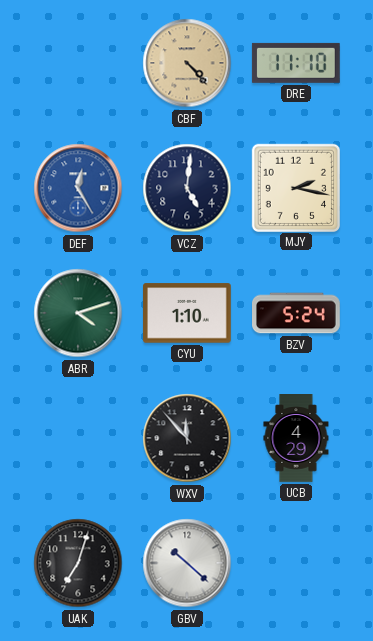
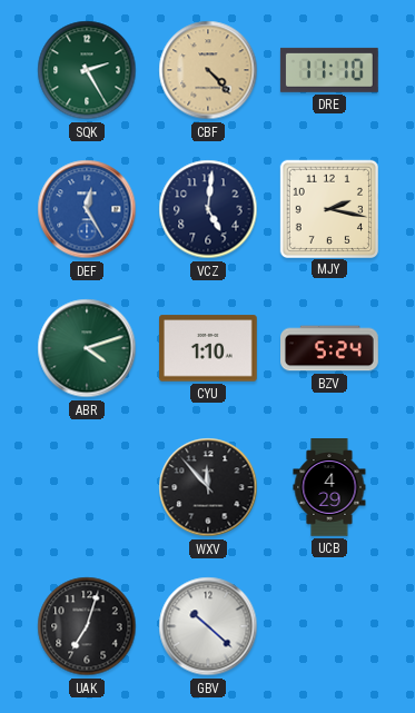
SQK: none -> 2:25
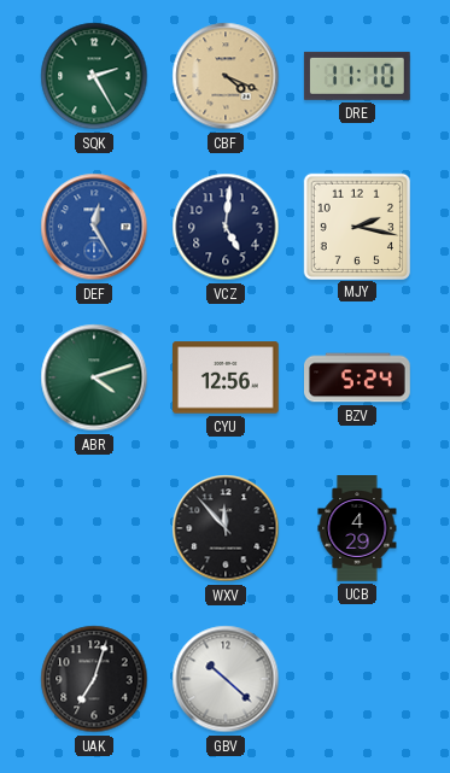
CBF: 4:23 -> 4:19
CYU: 1:10 -> 12:56
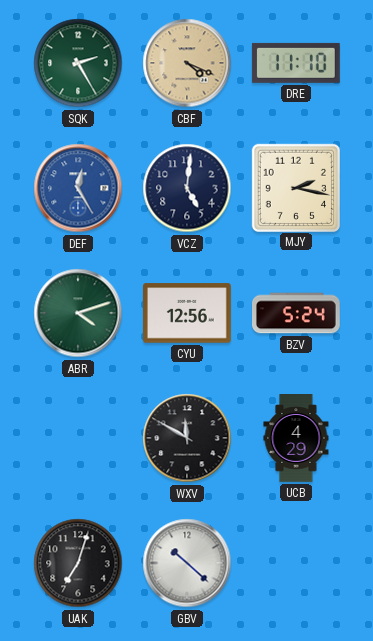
WXV: 11:53 -> 11:50
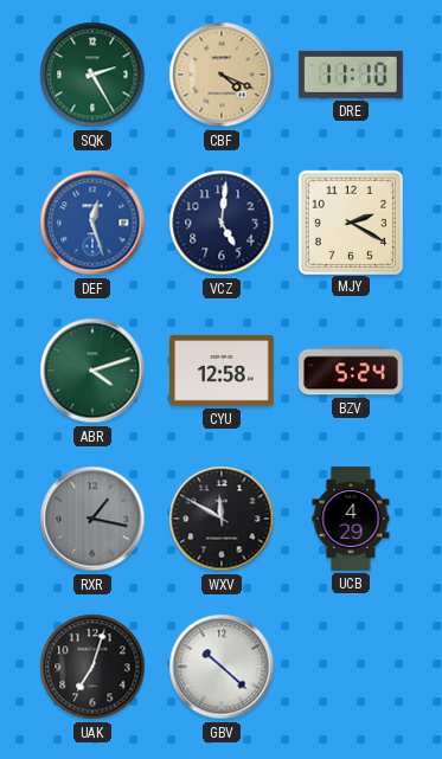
DEF: 12:25 -> 12:27
MJY: 2:17 -> 2:20
CYU: 12:56 -> 12:58
RXR: none -> 1:17
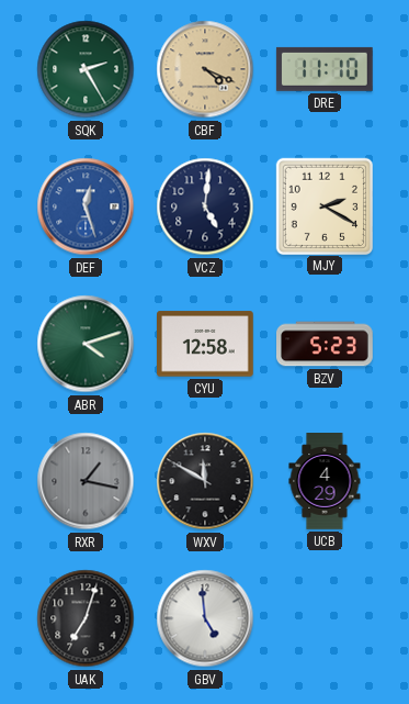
BZV: 5:24 -> 5:23
GBV: 10:22 -> 4:59
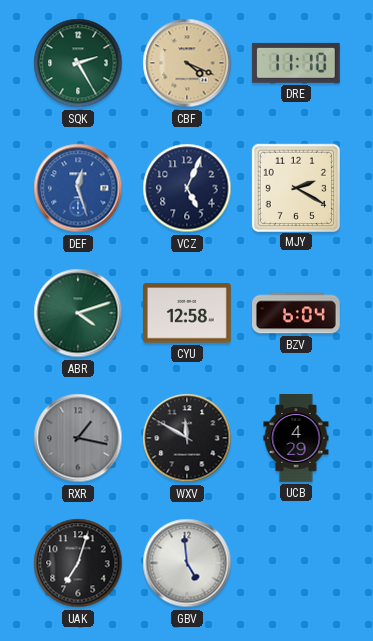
VCZ: 5:01 -> 5:04
BZV: 5:23 -> 6:04
